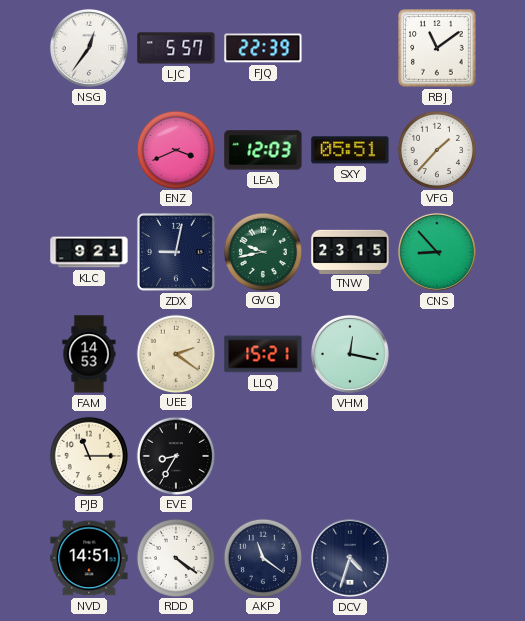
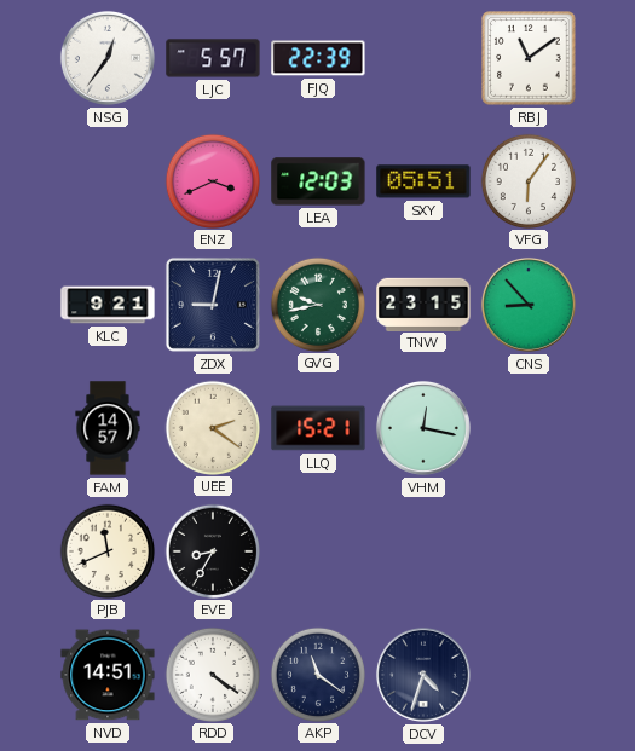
VFG: 1:37 -> 6:06
FAM: 14:53 -> 14:57
PJB: 11:15 -> 11:41
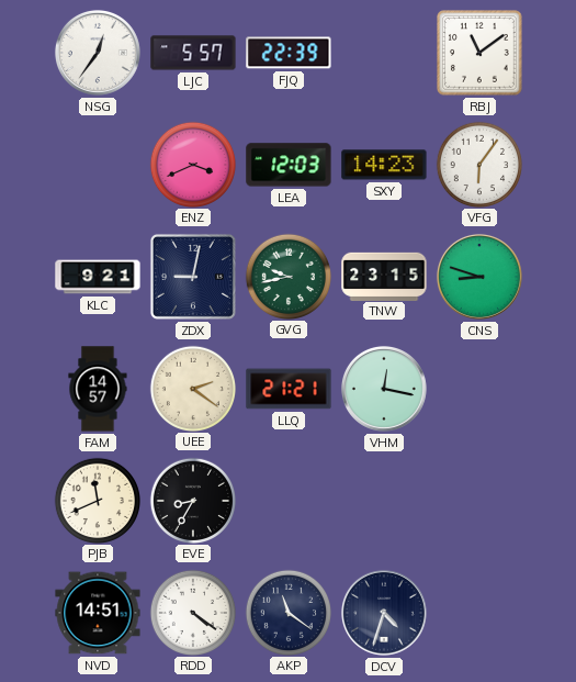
SXY: 05:51 -> 14:23
CNS: 8:53 -> 8:48
LLQ: 15:21 -> 21:21
